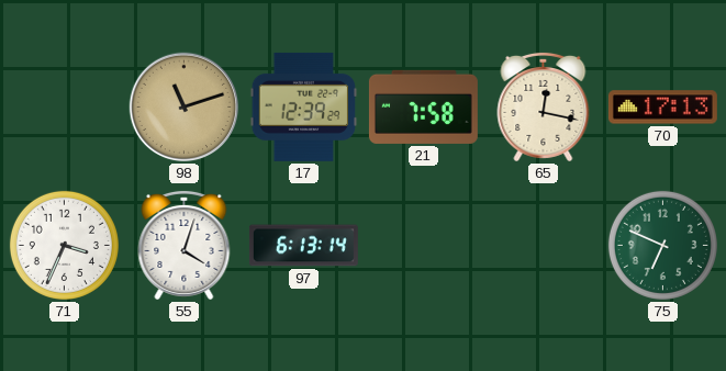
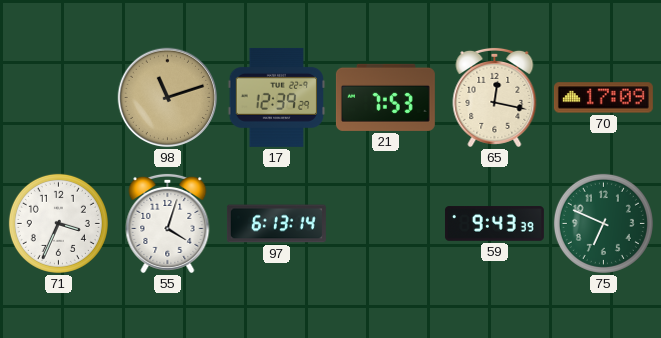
21: 7:58 -> 7:53
70: 17:13 -> 17:09
59: none -> 9:43
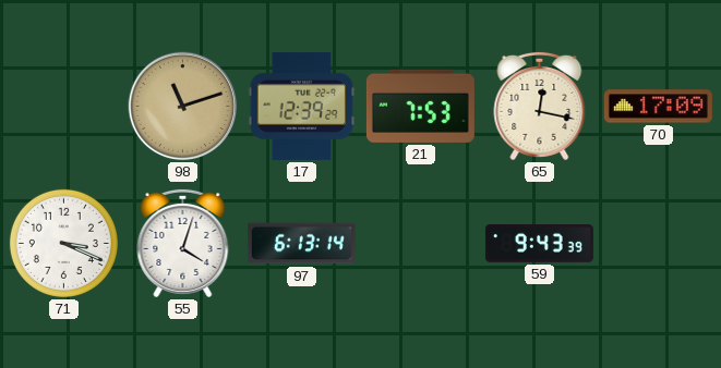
71: 3:34 -> 3:19
75: 6:49 -> none
